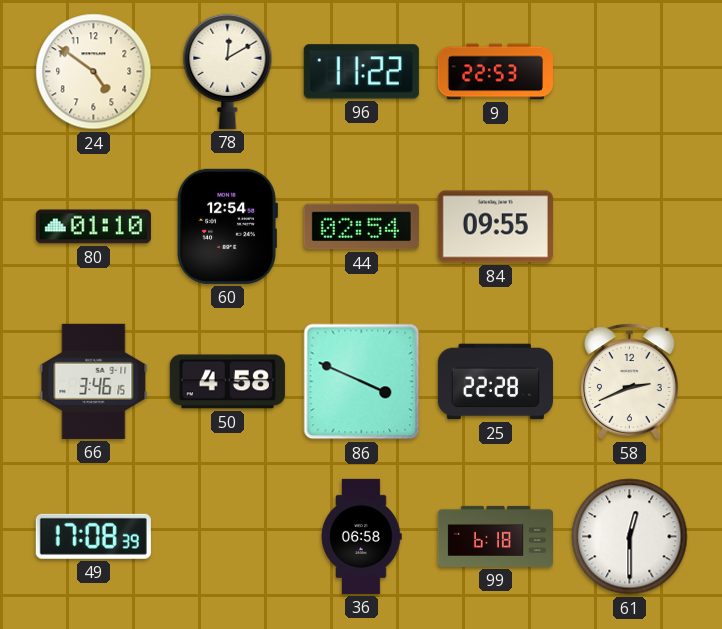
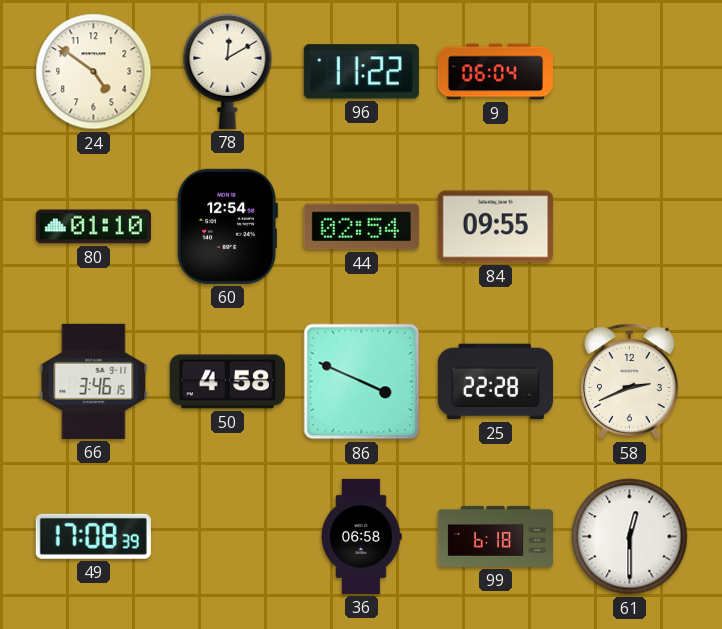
9: 22:53 -> 06:04
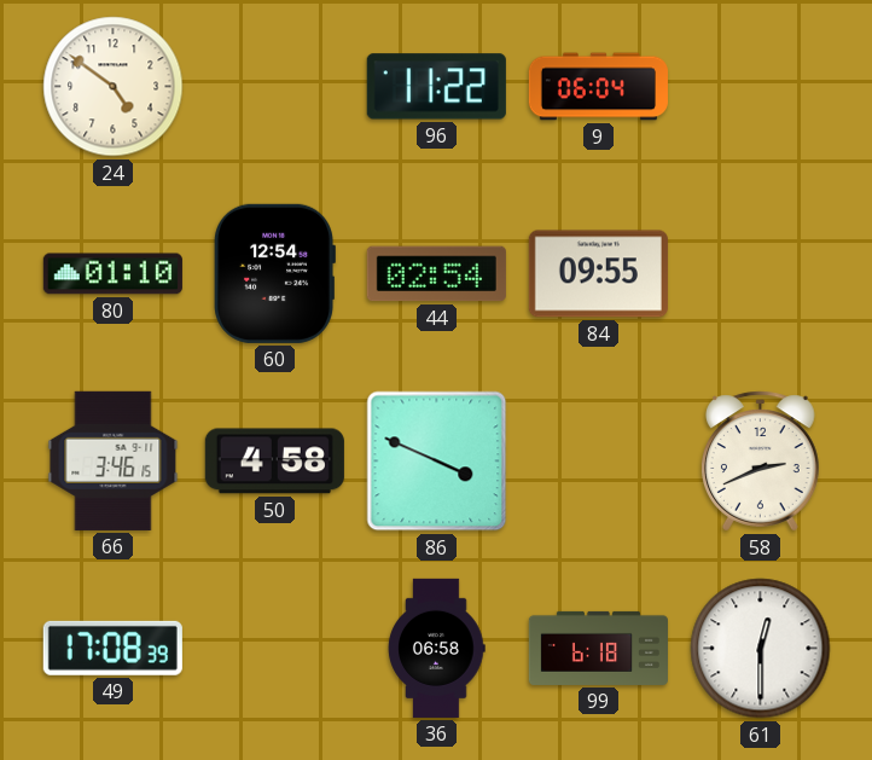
78: 12:10 -> none
25: 22:28 -> none
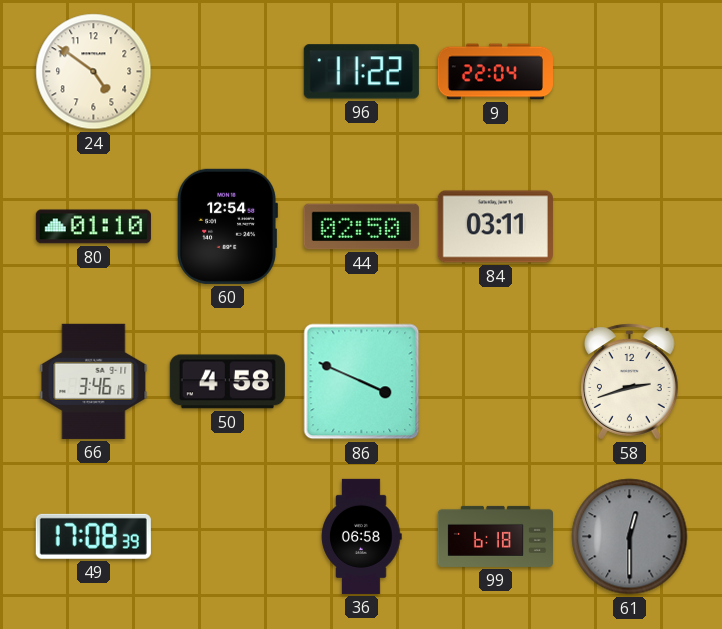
9: 06:04 -> 22:04
44: 02:54 -> 02:50
84: 09:55 -> 03:11
58: 2:41 -> 2:42
61 dial: white -> grey
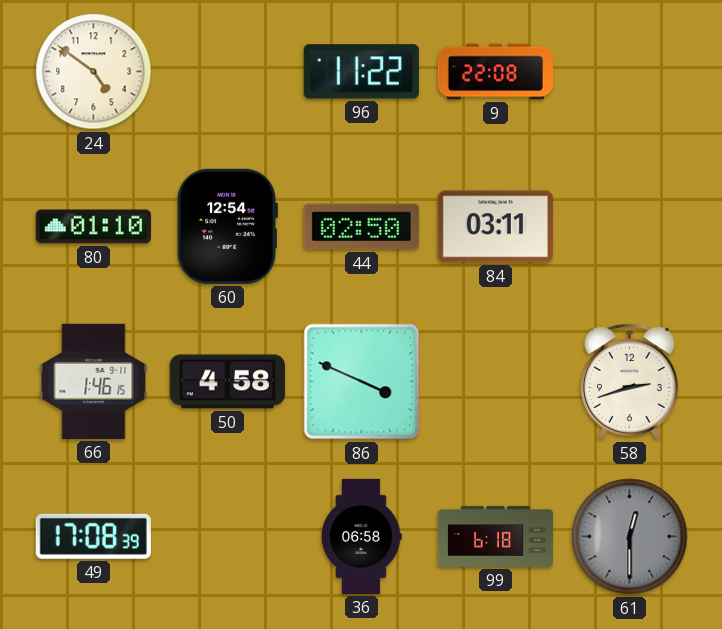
9: 22:04 -> 22:08
66: 3:46 -> 1:46
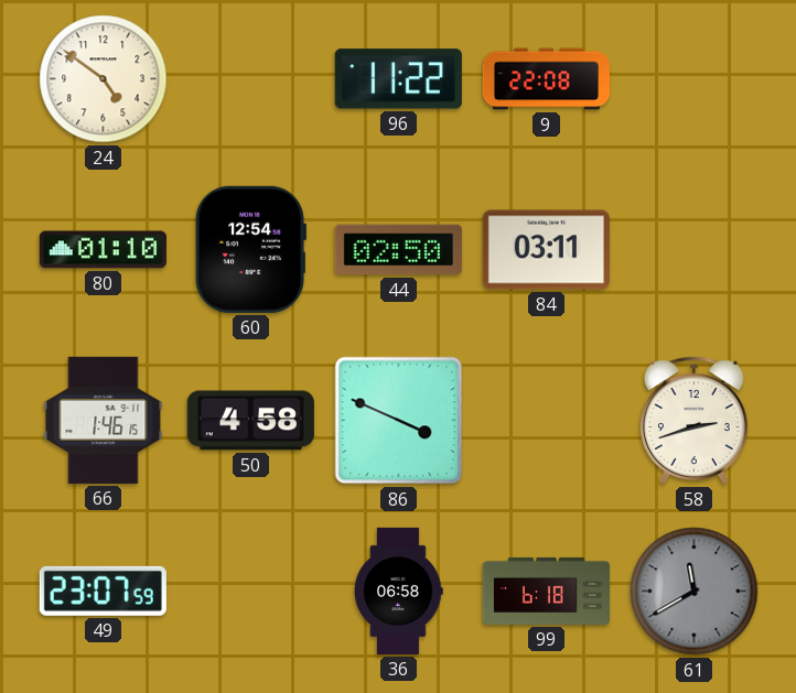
49: 17:08 -> 23:07
61: 12:30 -> 11:40
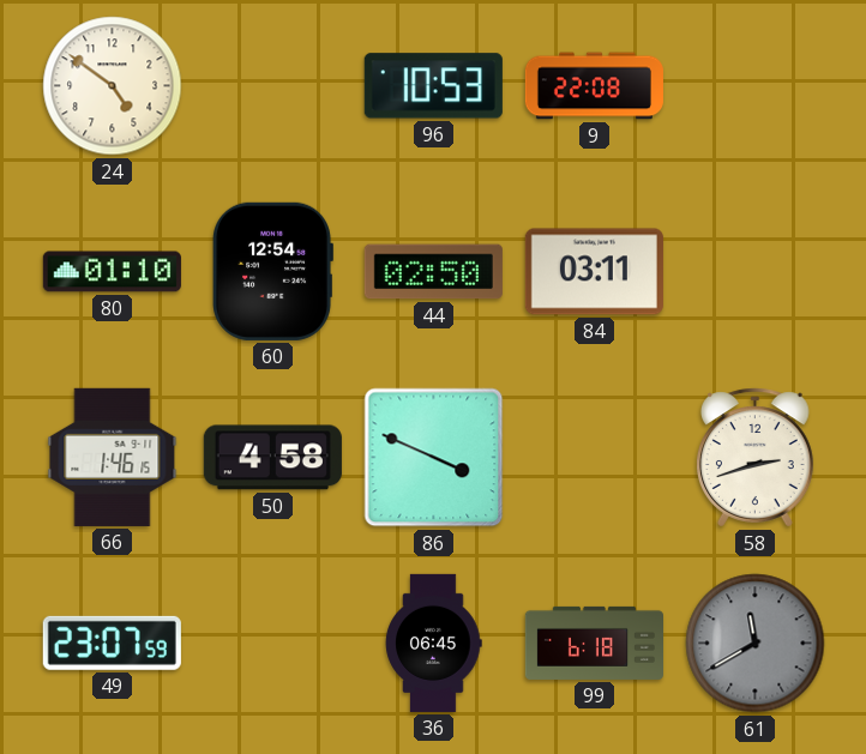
96: 11:22 -> 10:53
36: 06:58 -> 06:45
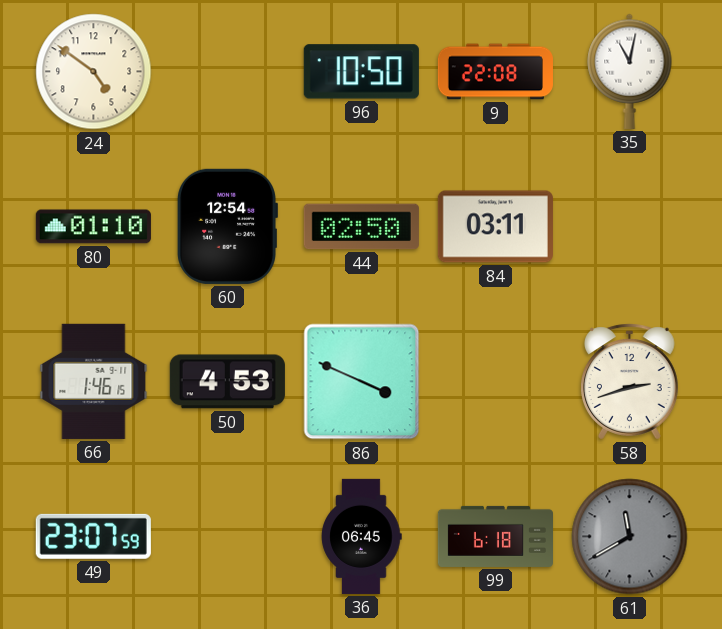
96: 10:53 -> 10:50
35: none -> 11:02
50: 4:58 -> 4:53
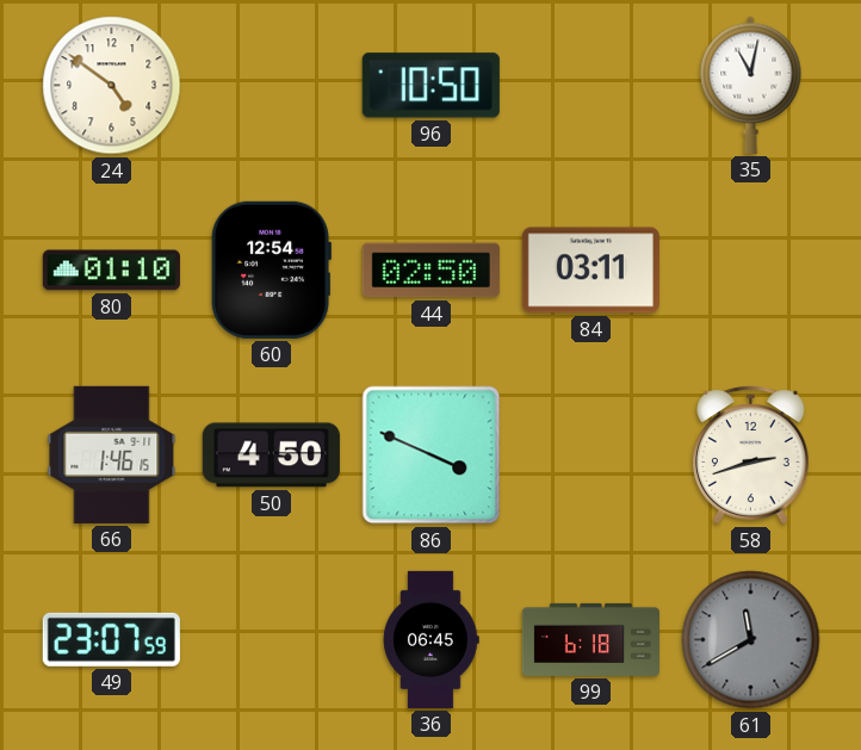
9: 22:08 -> none
50: 4:53 -> 4:50
